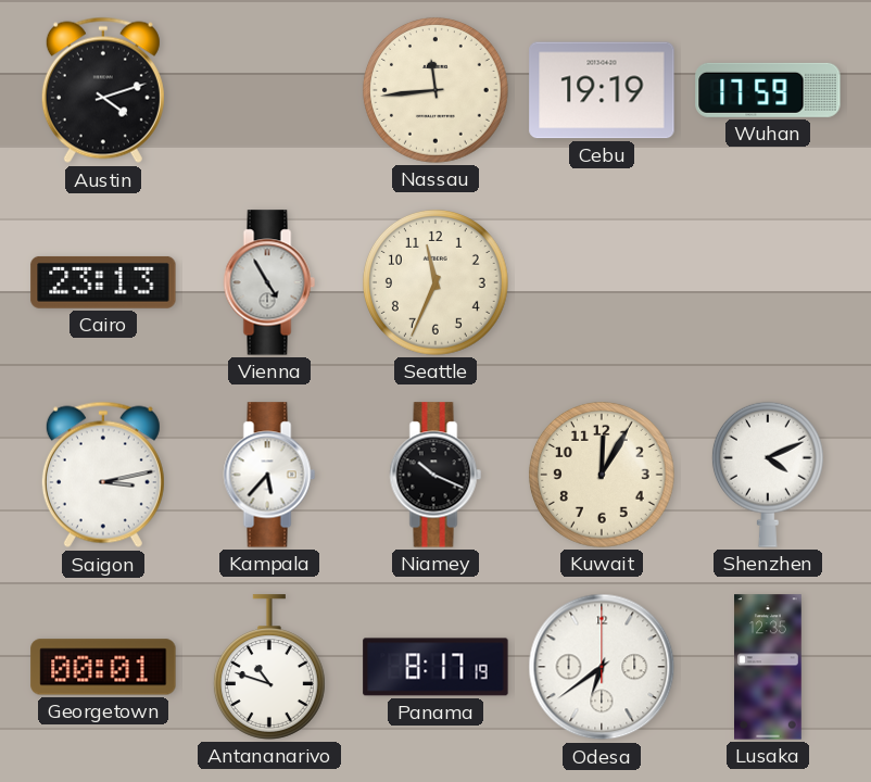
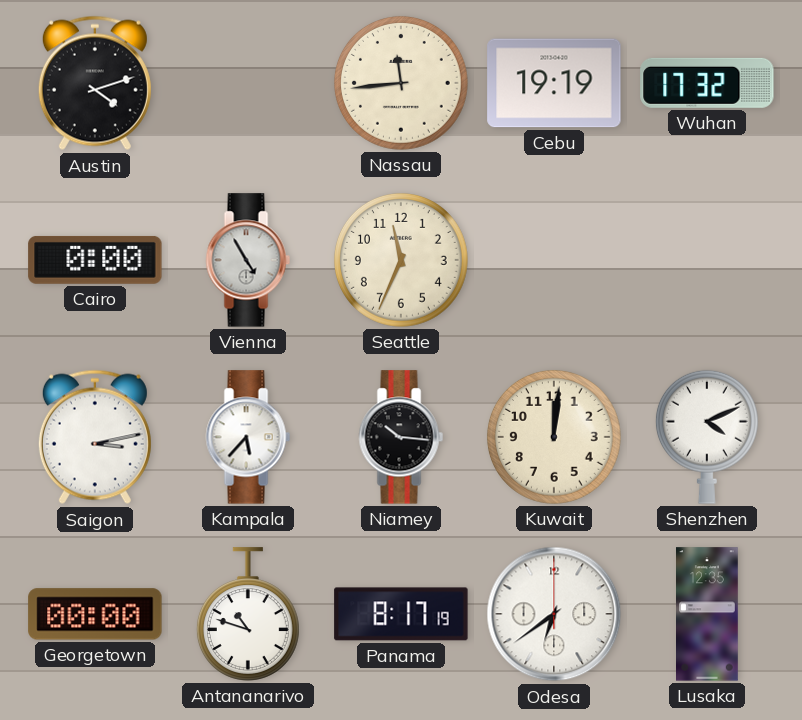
Wuhan: 17:59 -> 17:32
Cairo: 23:13 -> 0:00
Niamey: 10:19 -> 10:16
Kuwait: 12:05 -> 12:01
Georgetown: 00:01 -> 00:00
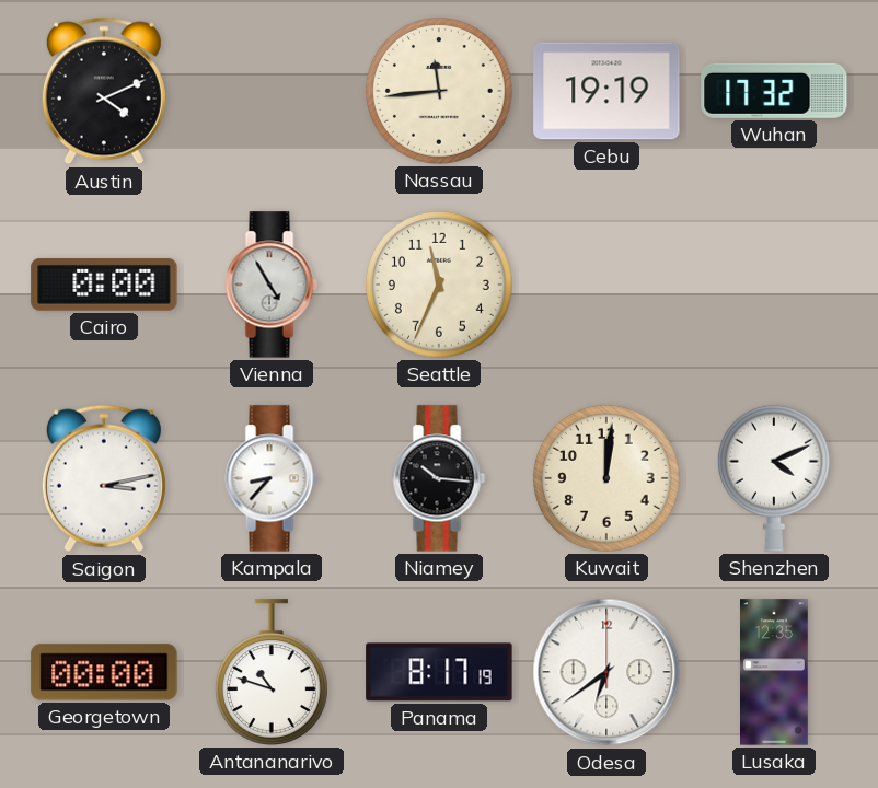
Austin: 4:12 -> 4:11
Kampala: 5:37 -> 8:37
